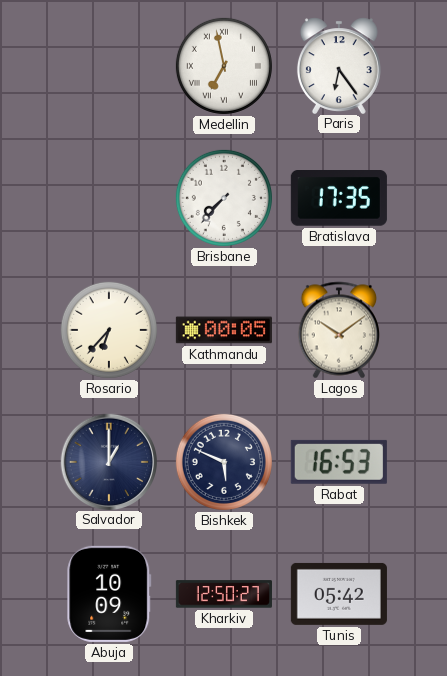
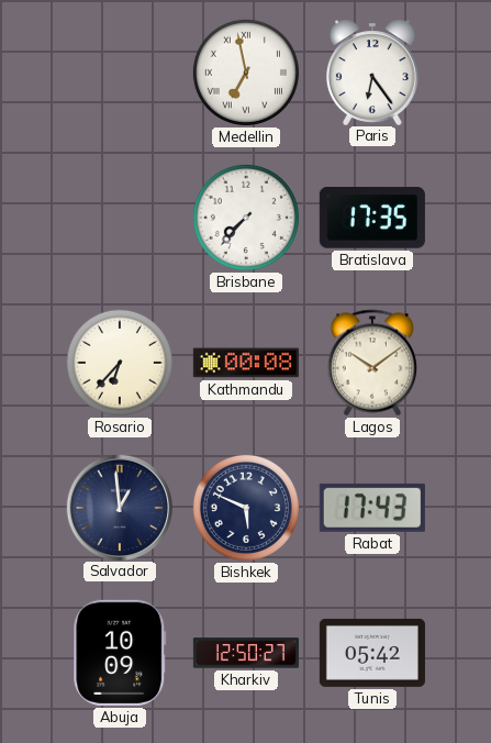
Kathmandu: 00:05 -> 00:08
Salvador: 1:00 -> 12:59
Rabat: 16:53 -> 17:43
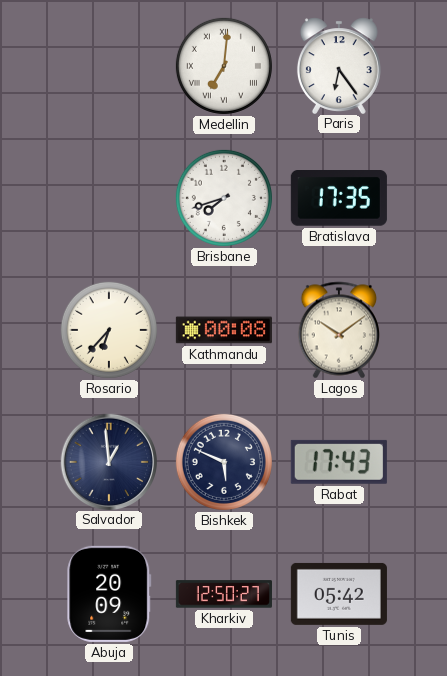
Medellin: 6:58 -> 7:01
Brisbane: 7:37 -> 7:42
Abuja: 10:09 -> 20:09
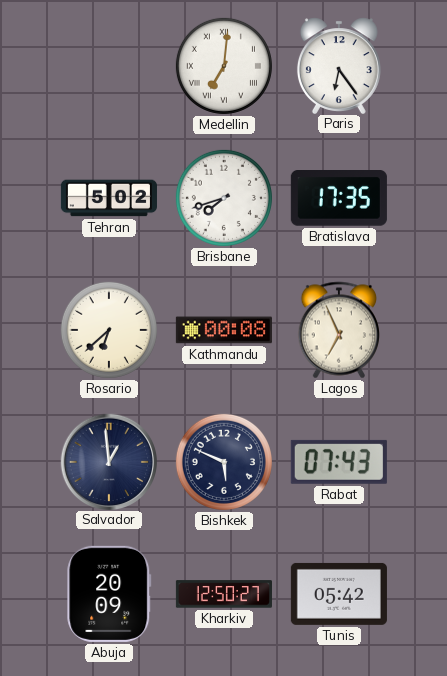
Tehran: none -> 5:02
Rosario: 6:37 -> 6:38
Lagos: 10:09 -> 6:56
Rabat: 17:43 -> 07:43
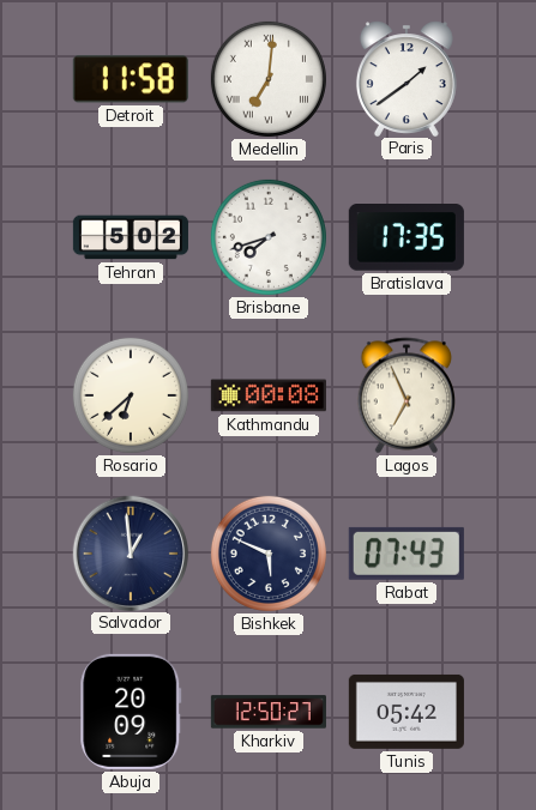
Detroit: none -> 11:58
Paris: 6:24 -> 1:39
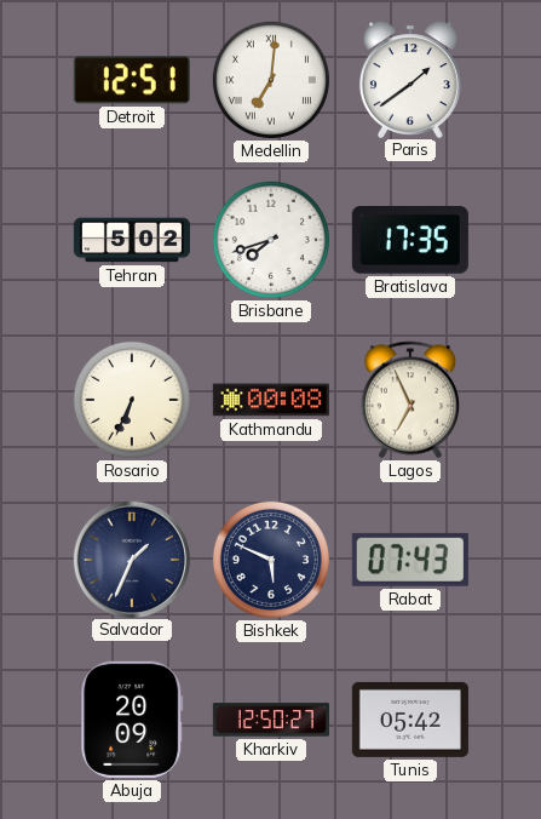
Detroit: 11:58 -> 12:51
Rosario: 6:38 -> 6:34
Salvador: 12:59 -> 1:34
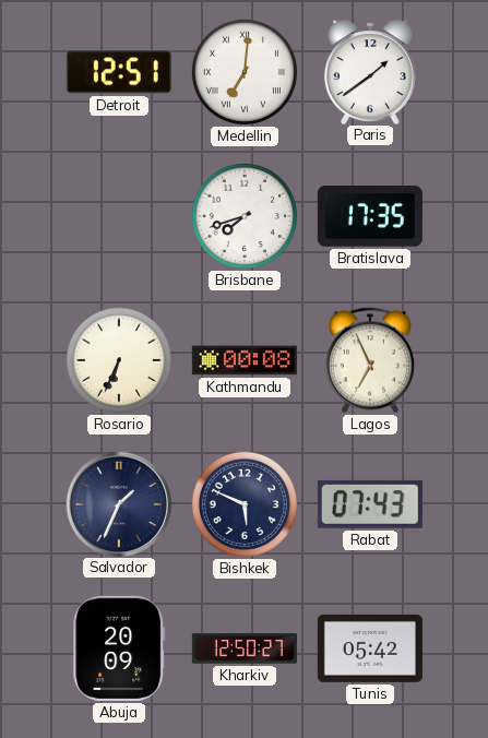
Tehran: 5:02 -> none
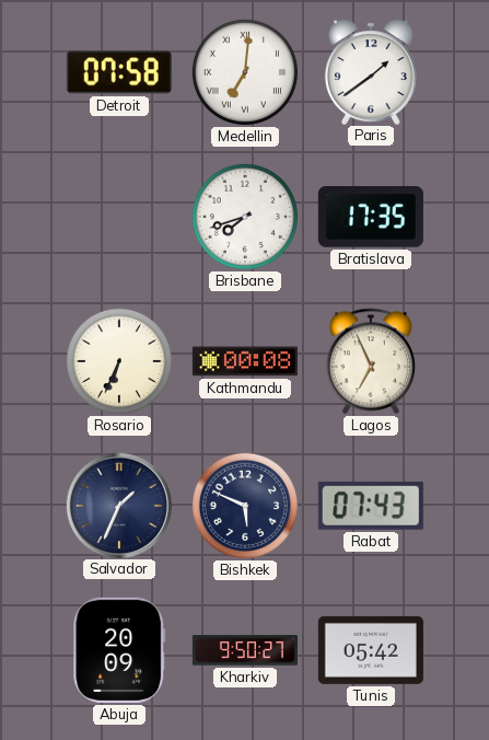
Detroit: 12:51 -> 07:58
Kharkiv: 12:50 -> 9:50
